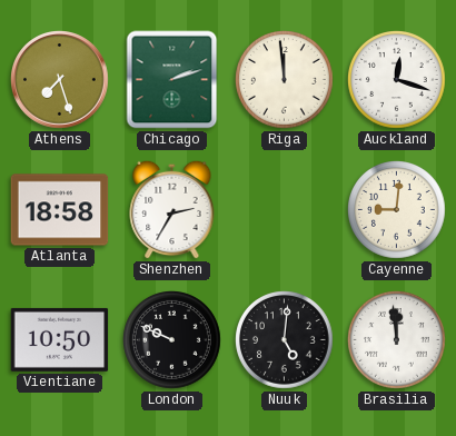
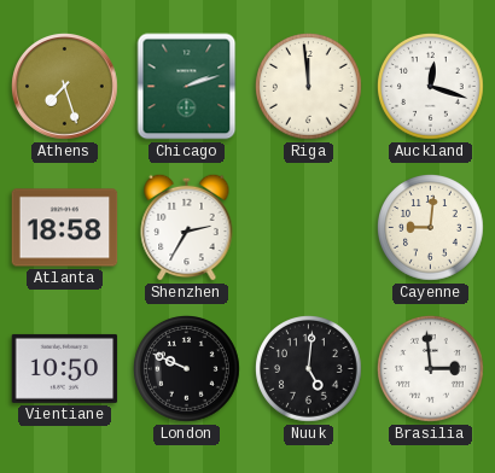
Brasilia: 11:59 -> 2:59
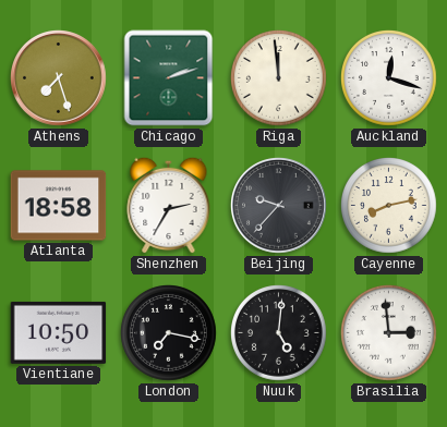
Beijing: none -> 9:37
Cayenne: 9:01 -> 8:13
London: 9:49 -> 7:17
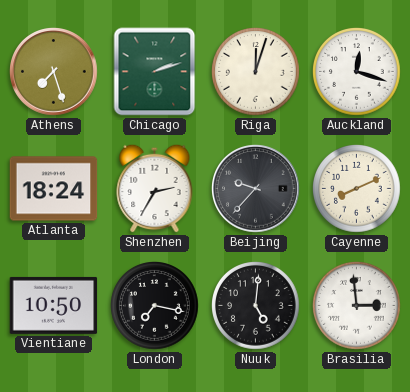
Riga: 11:59 -> 12:03
Atlanta: 18:58 -> 18:24
Cayenne: 8:13 -> 8:11
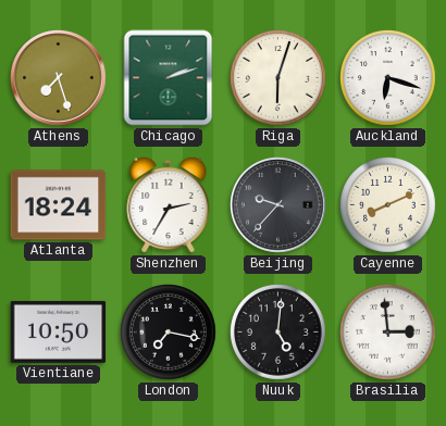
Riga: 12:03 -> 6:03
Auckland: 12:18 -> 6:18
